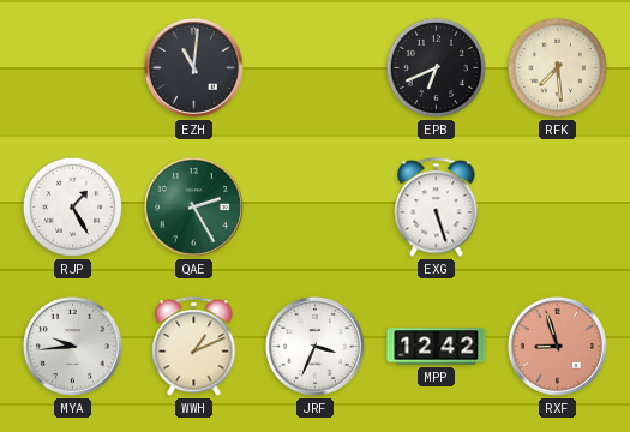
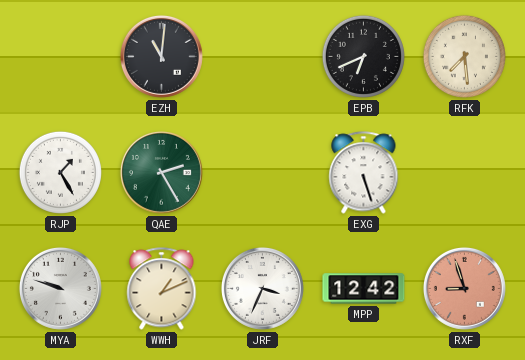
MYA: 9:44 -> 9:48
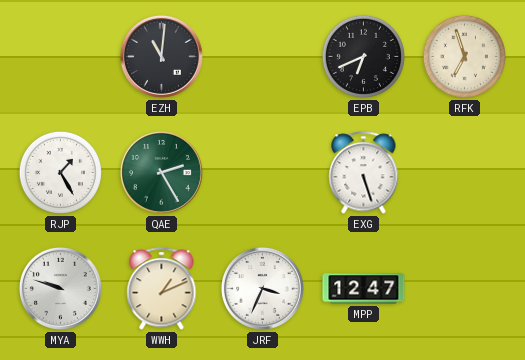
RFK: 7:29 -> 6:57
MPP: 12:42 -> 12:47
RXF: 8:57 -> none
